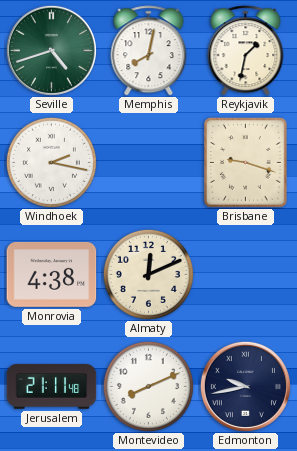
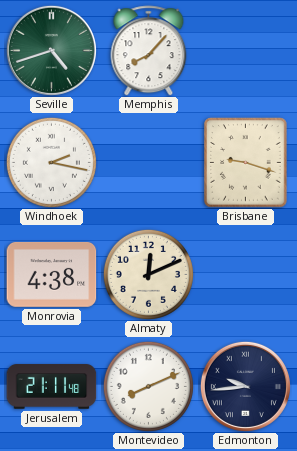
Memphis: 8:02 -> 8:07
Reykjavik: 1:32 -> none
Edmonton: 9:43 -> 9:44
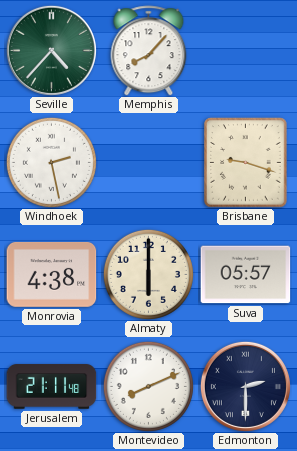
Seville: 4:42 -> 4:37
Windhoek: 2:17 -> 2:28
Almaty: 12:11 -> 6:00
Suva: none -> 05:57
Edmonton: 9:44 -> 2:30
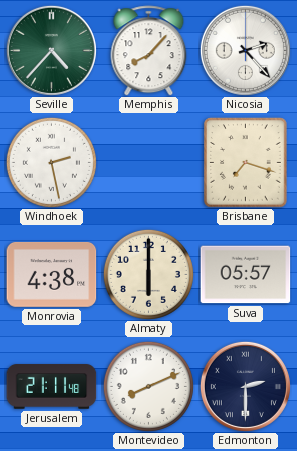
Nicosia: none -> 2:23
Brisbane: 9:18 -> 7:18
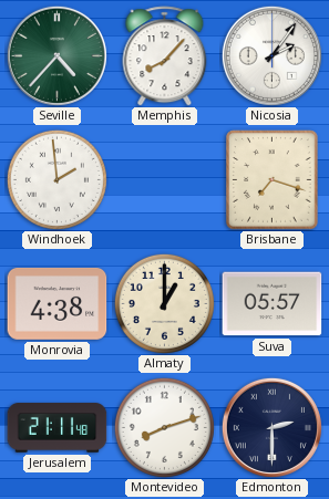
Nicosia: 2:23 -> 2:06
Windhoek: 2:28 -> 1:59
Almaty: 6:00 -> 1:00
Montevideo: 8:11 -> 8:12
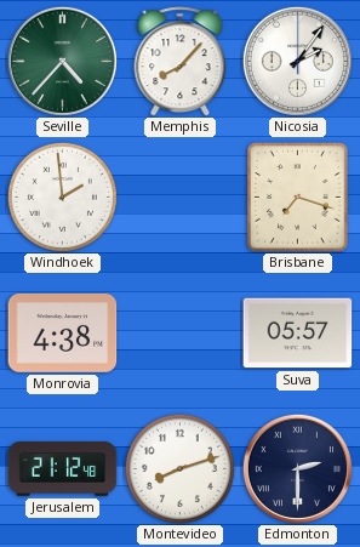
Almaty: 1:00 -> none
Jerusalem: 21:11 -> 21:12
